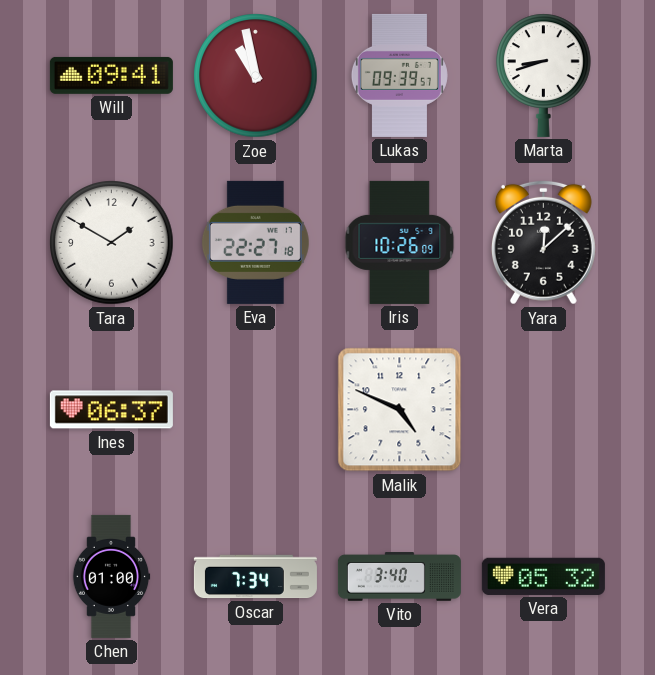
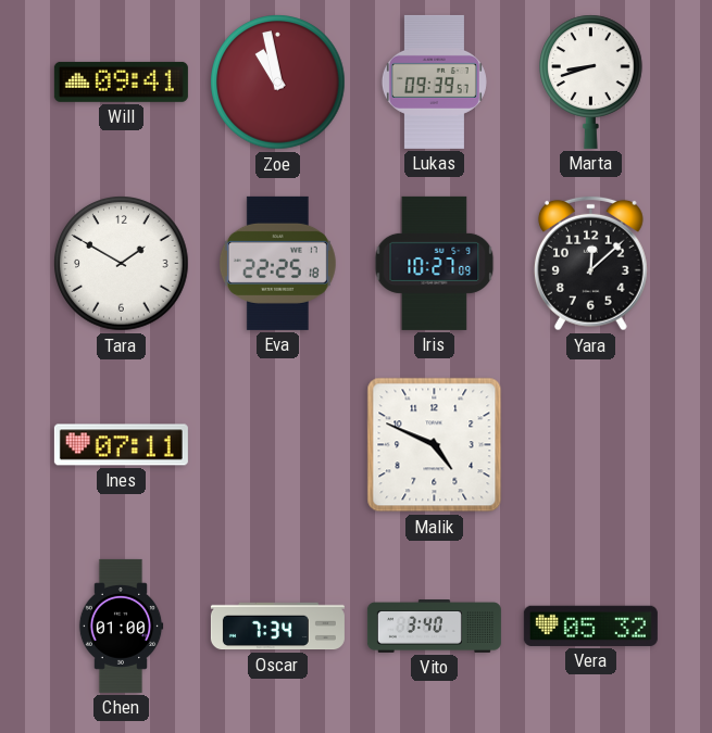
Eva: 22:27 -> 22:25
Iris: 10:26 -> 10:27
Ines: 06:37 -> 07:11
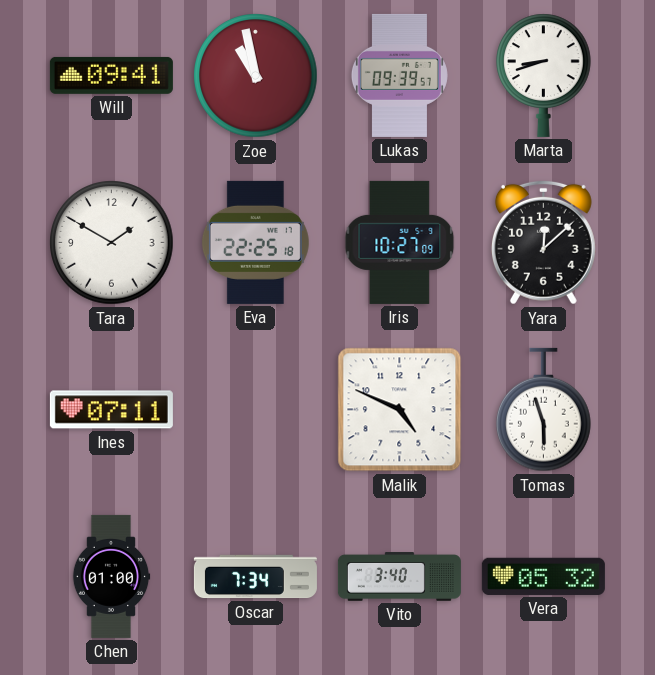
Tomas: none -> 5:57
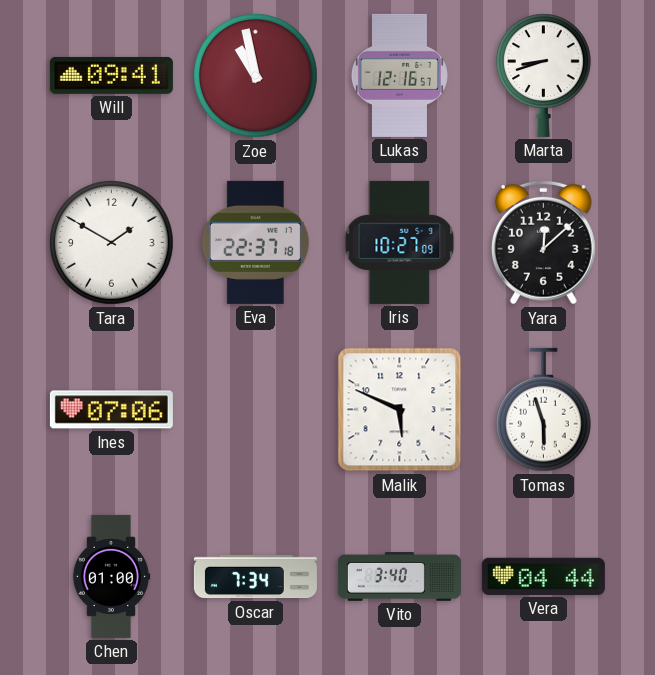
Lukas: 09:39 -> 12:16
Eva: 22:25 -> 22:37
Ines: 07:11 -> 07:06
Malik: 4:49 -> 5:49
Vera: 05:32 -> 04:44
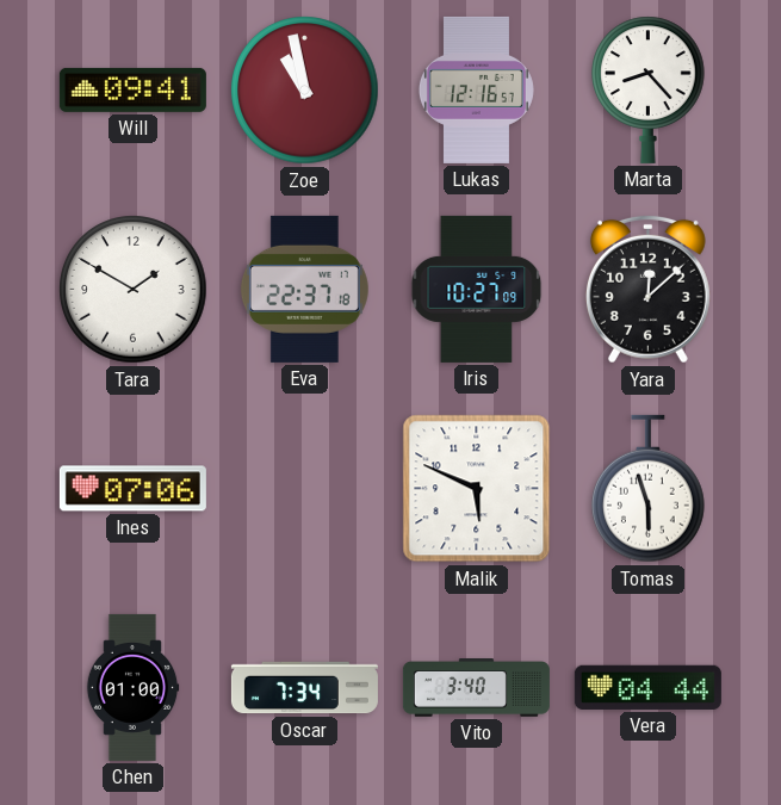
Marta: 8:42 -> 8:23
